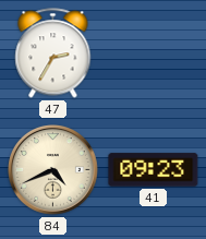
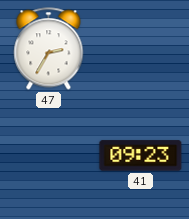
84: 4:41 -> none
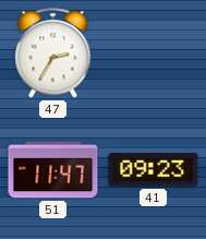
51: none -> 11:47
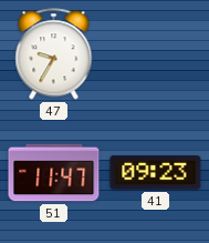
47: 2:35 -> 9:35
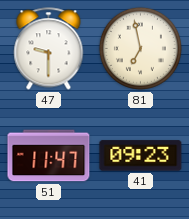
47: 9:35 -> 9:30
81: none -> 6:58
